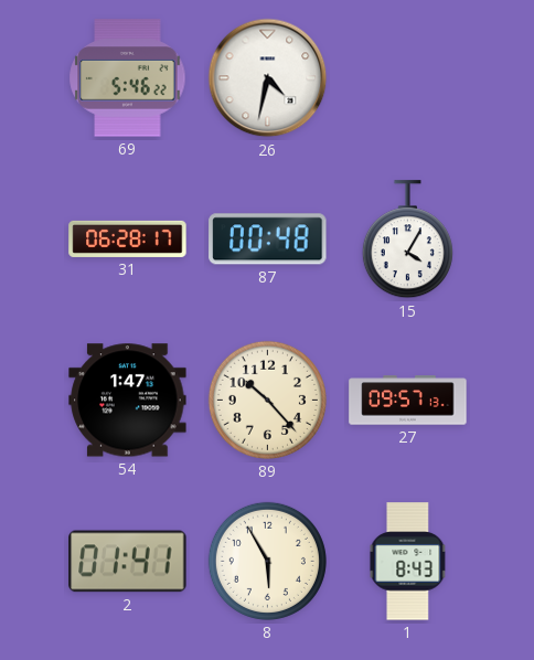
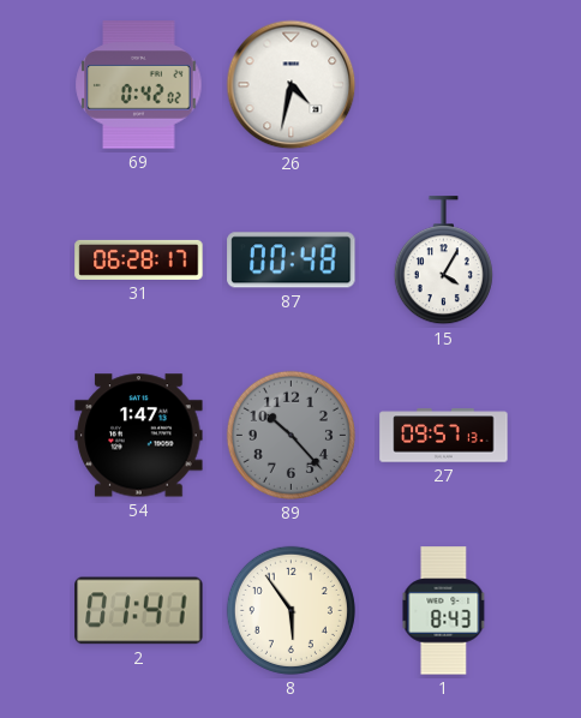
69: 5:46 -> 0:42
89 dial: cream -> grey
8: 5:55 -> 5:54
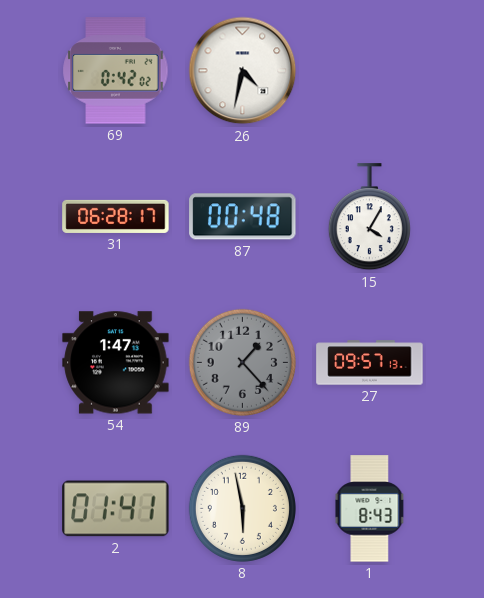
89: 10:23 -> 1:23
8: 5:54 -> 5:58
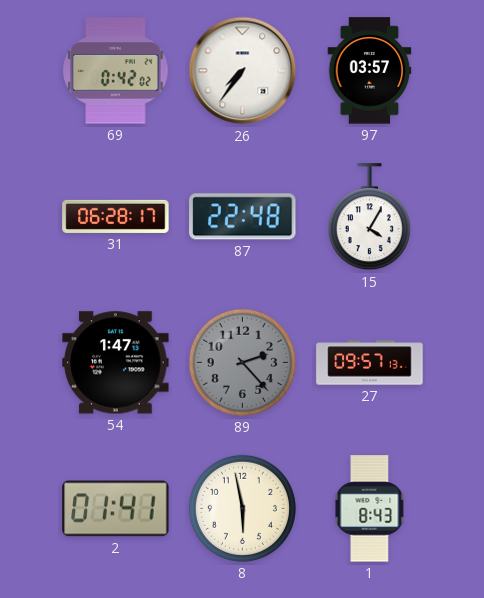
26: 4:32 -> 7:36
97: none -> 03:57
87: 00:48 -> 22:48
89: 1:23 -> 2:23
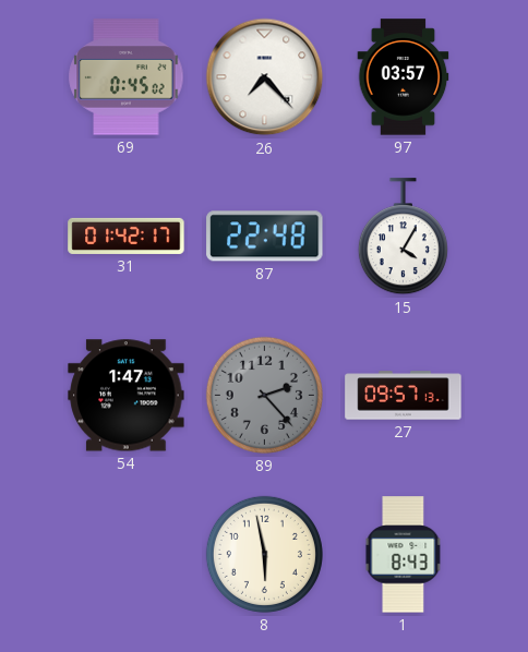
69: 0:42 -> 0:45
26: 7:36 -> 7:23
31: 06:28 -> 01:42
2: 01:41 -> none
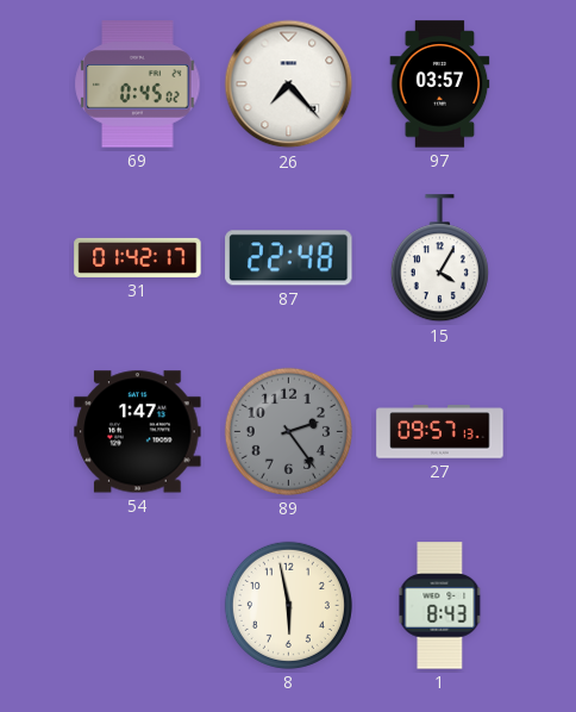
89: 2:23 -> 2:24
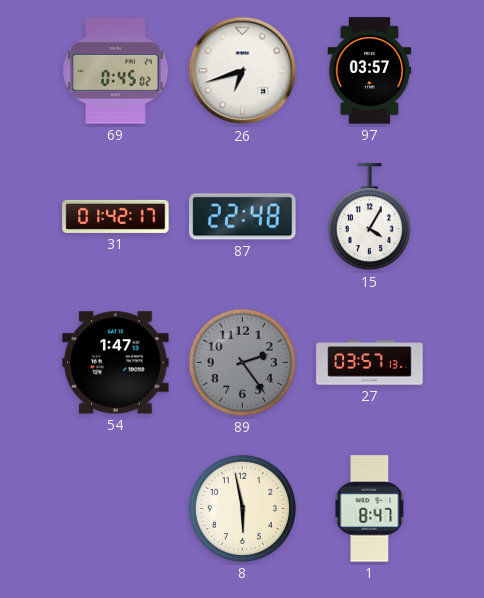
26: 7:23 -> 6:42
27: 09:57 -> 03:57
1: 8:43 -> 8:47
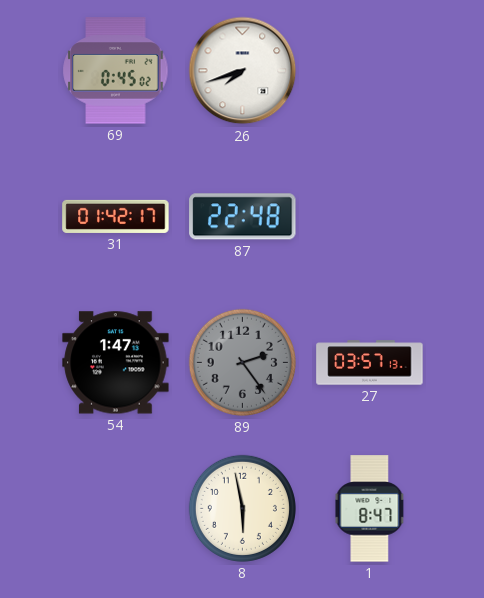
26: 6:42 -> 7:42
97: 03:57 -> none
15: 4:05 -> none
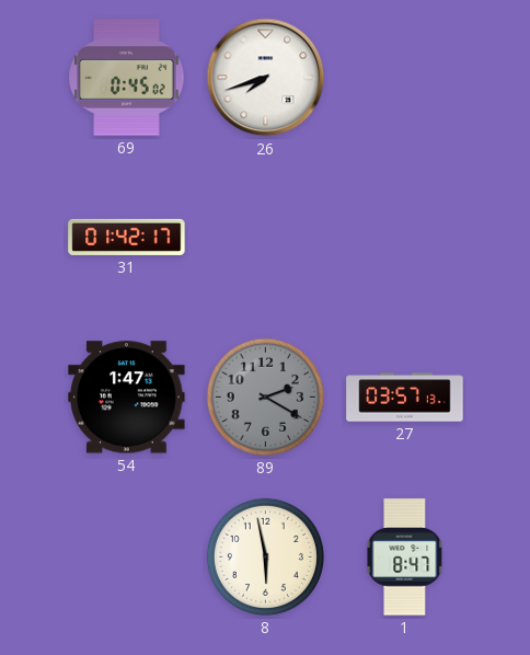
87: 22:48 -> none
89: 2:24 -> 2:20
